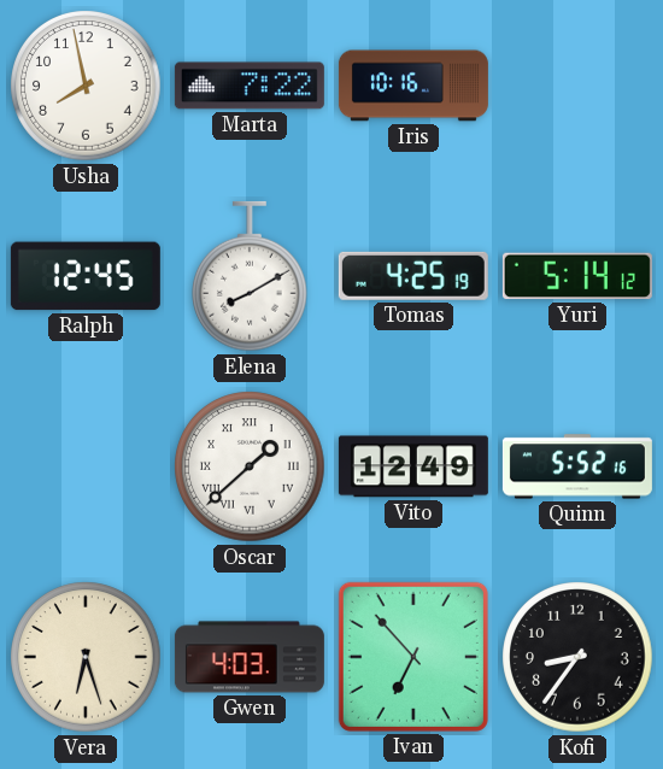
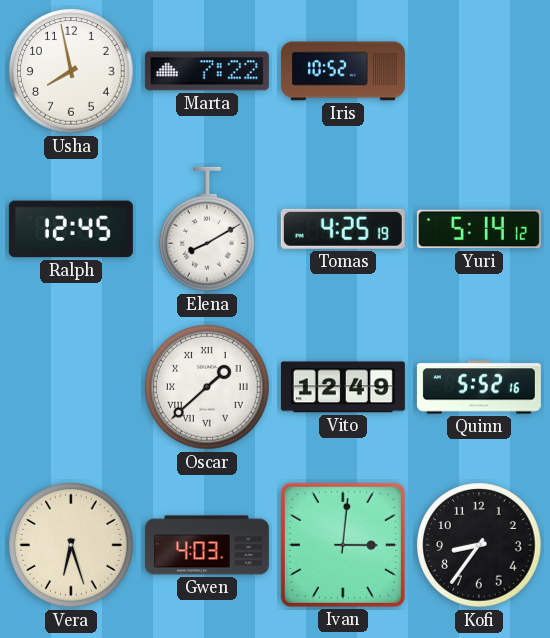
Iris: 10:16 -> 10:52
Ivan: 6:53 -> 3:01
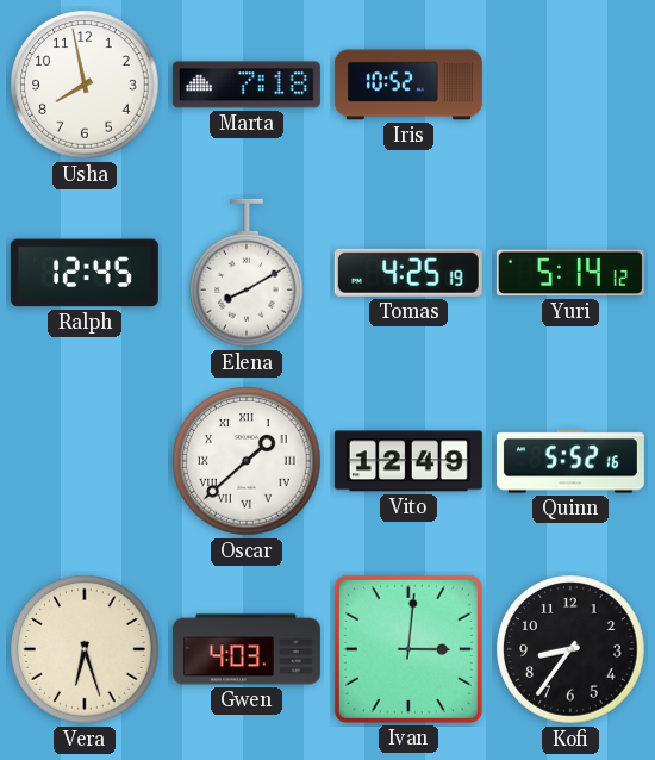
Marta: 7:22 -> 7:18
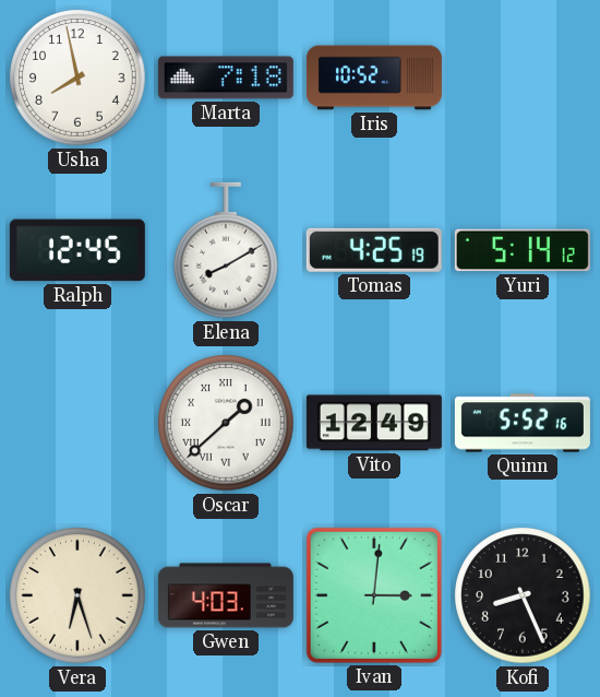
Kofi: 8:36 -> 8:26
